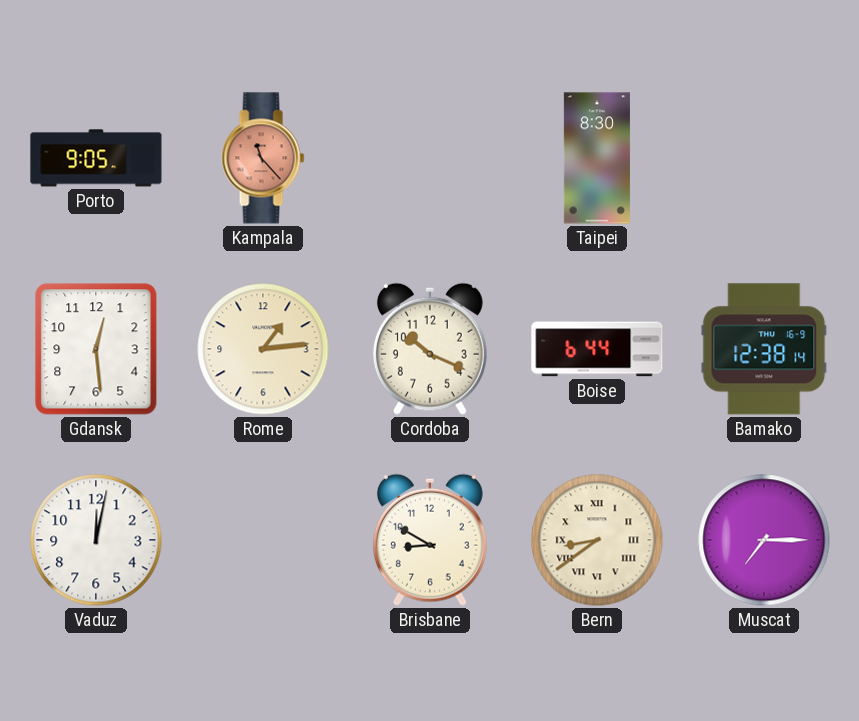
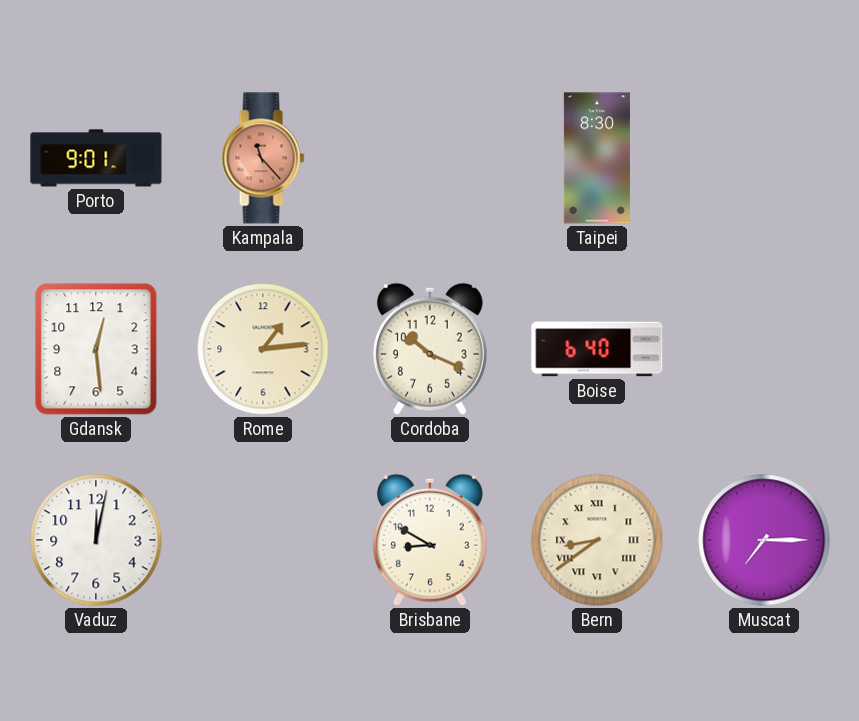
Porto: 9:05 -> 9:01
Boise: 6:44 -> 6:40
Bamako: 12:38 -> none
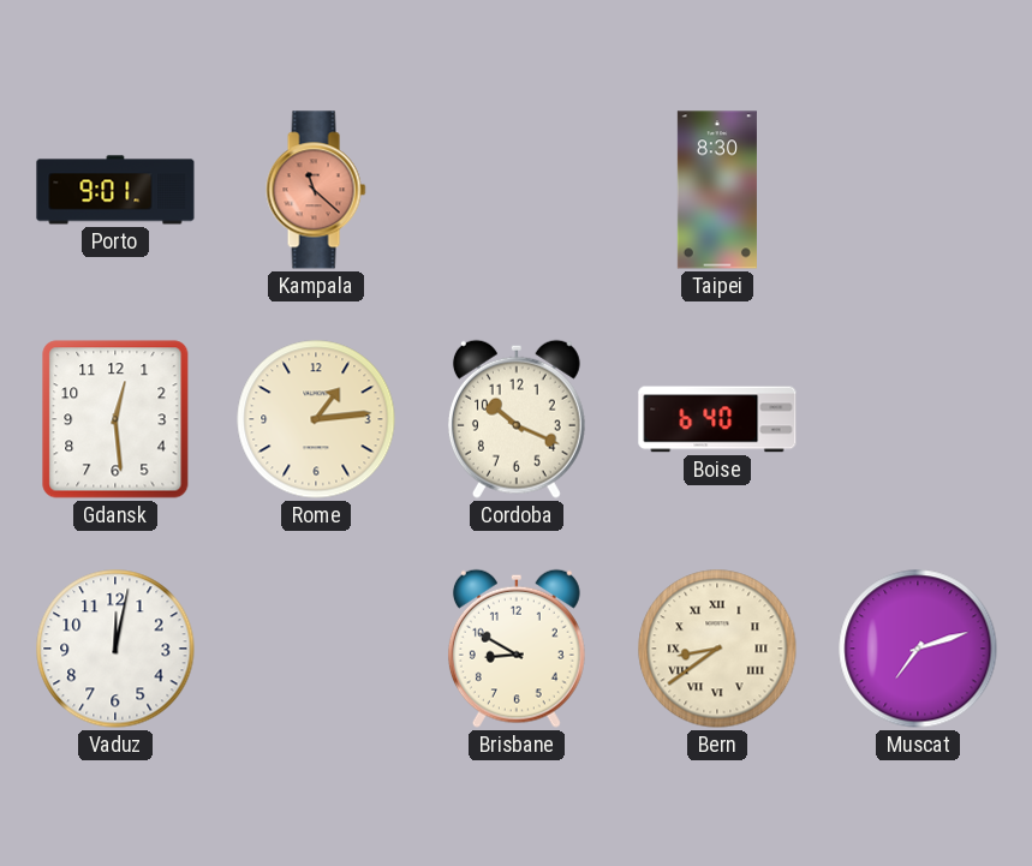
Kampala: 11:23 -> 11:22
Muscat: 7:15 -> 7:12
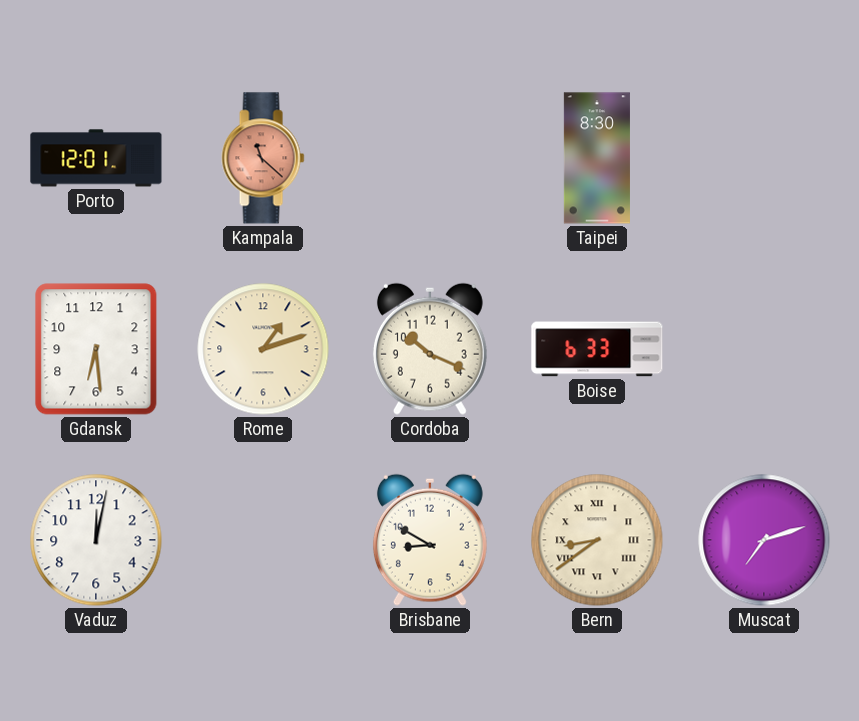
Porto: 9:01 -> 12:01
Gdansk: 12:29 -> 6:29
Rome: 1:14 -> 1:12
Boise: 6:40 -> 6:33
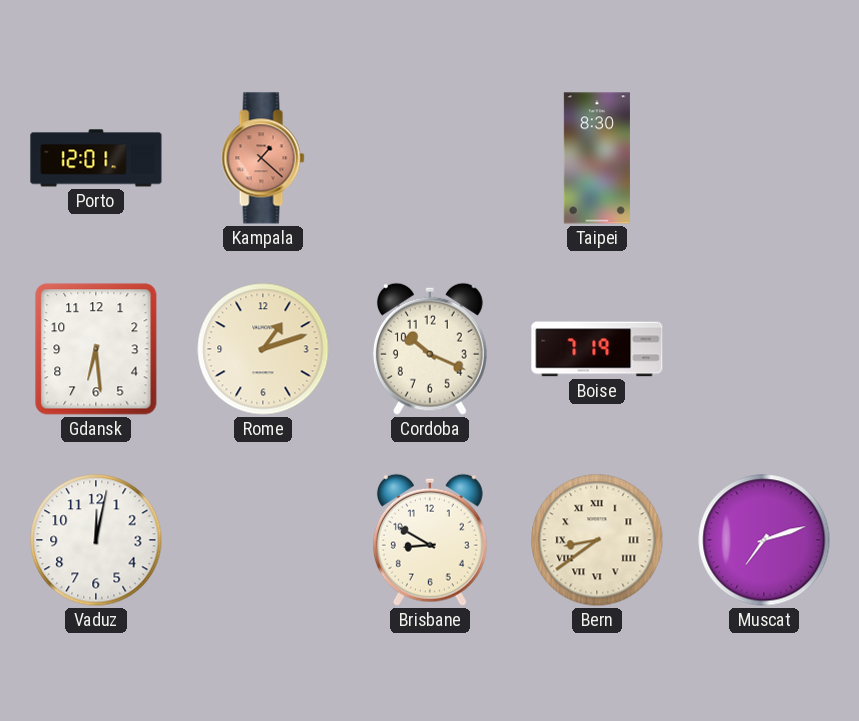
Kampala: 11:22 -> 1:22
Boise: 6:33 -> 7:19
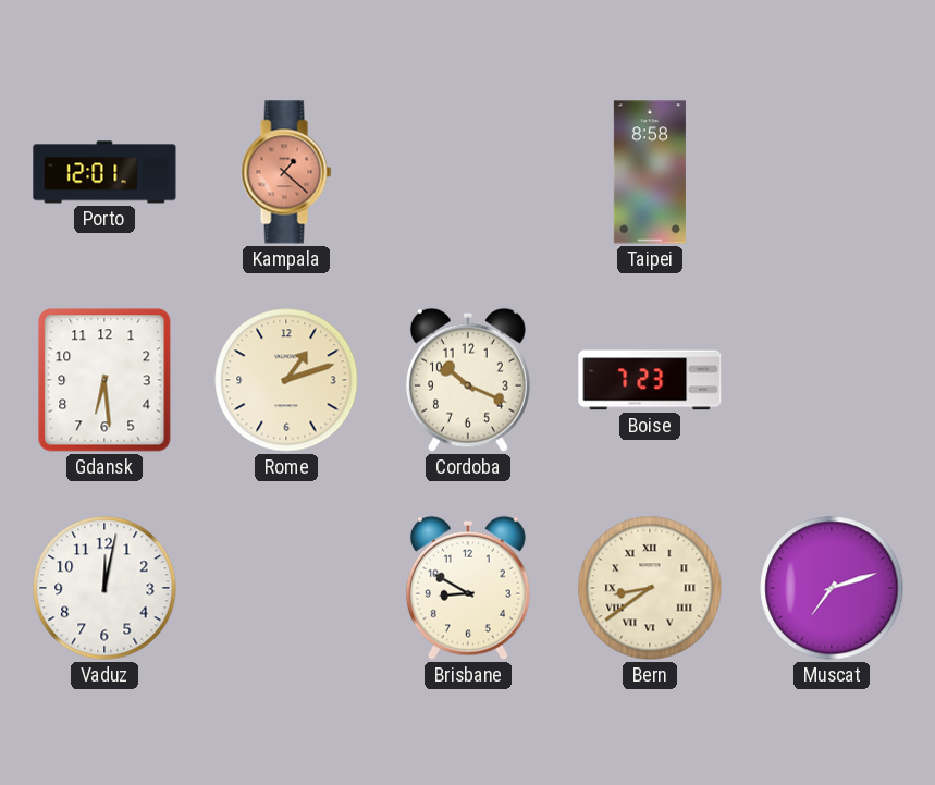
Taipei: 8:30 -> 8:58
Boise: 7:19 -> 7:23
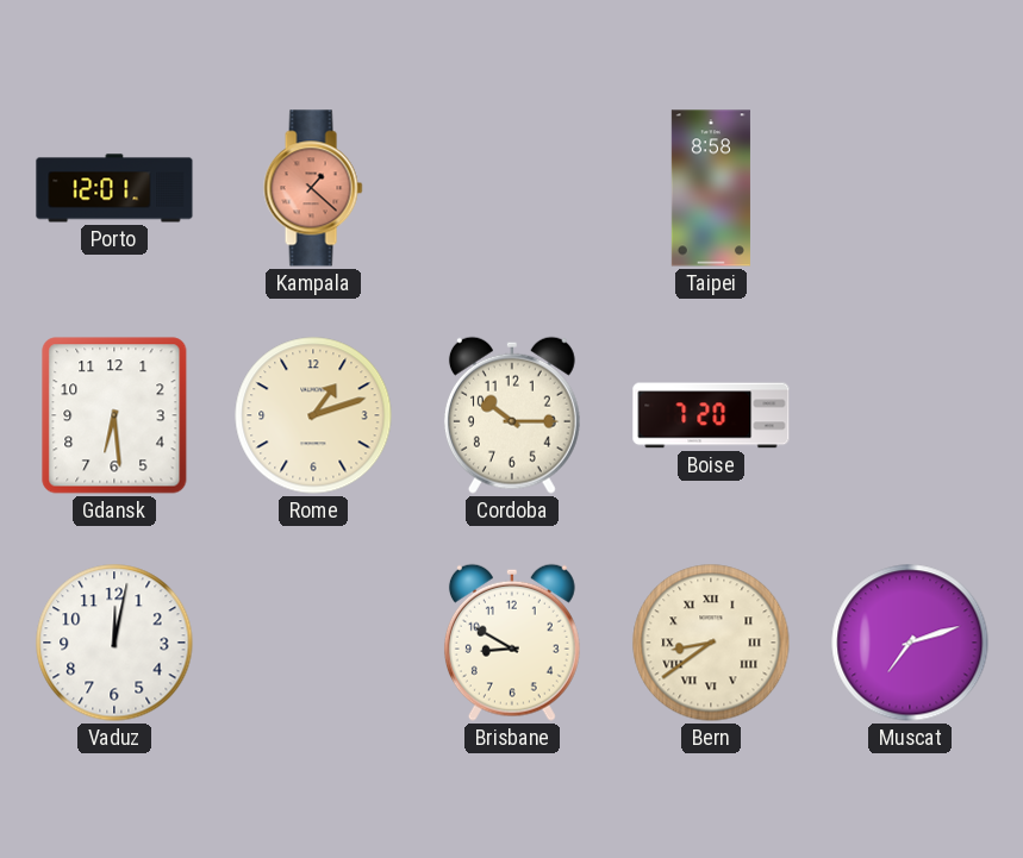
Cordoba: 10:19 -> 10:15
Boise: 7:23 -> 7:20
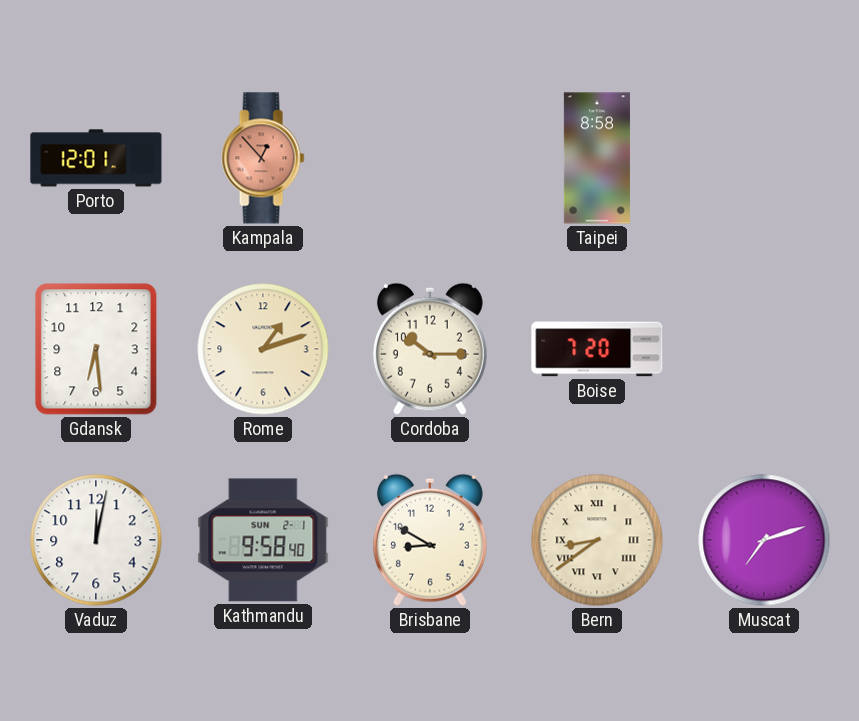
Kampala: 1:22 -> 12:53
Kathmandu: none -> 9:58
